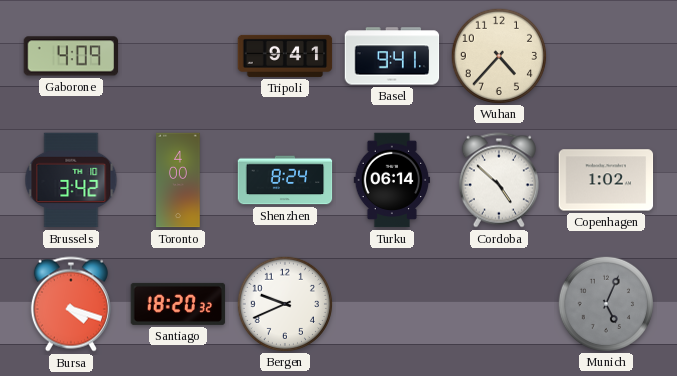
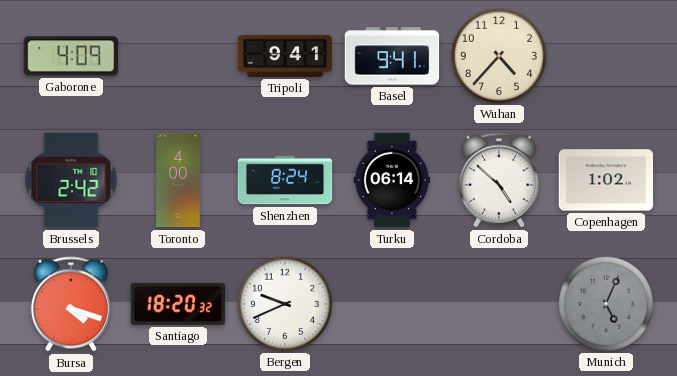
Brussels: 3:42 -> 2:42
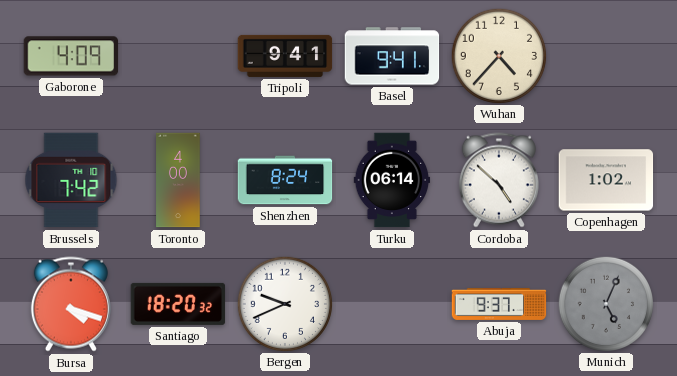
Brussels: 2:42 -> 7:42
Abuja: none -> 9:37
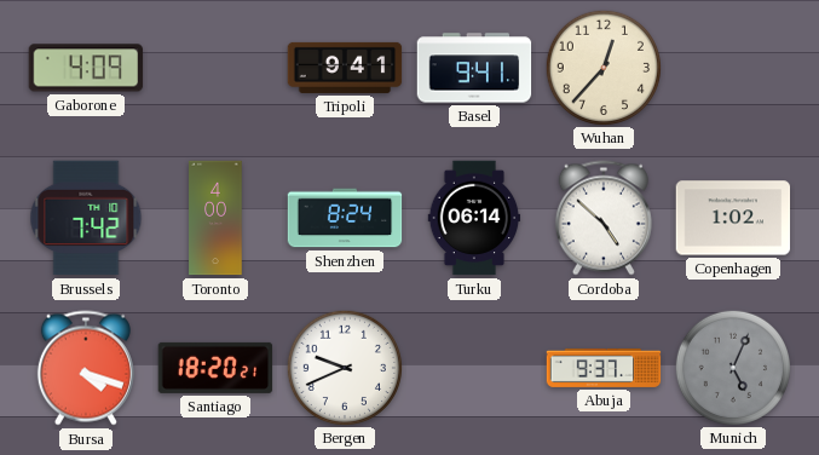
Wuhan: 4:37 -> 12:37
Santiago: 18:20:32 -> 18:20:21
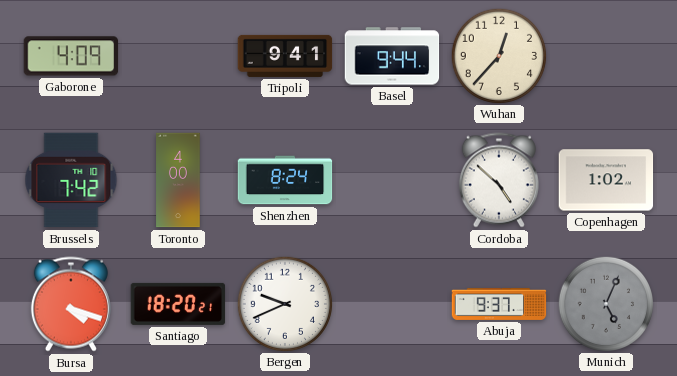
Basel: 9:41 -> 9:44
Turku: 06:14 -> none
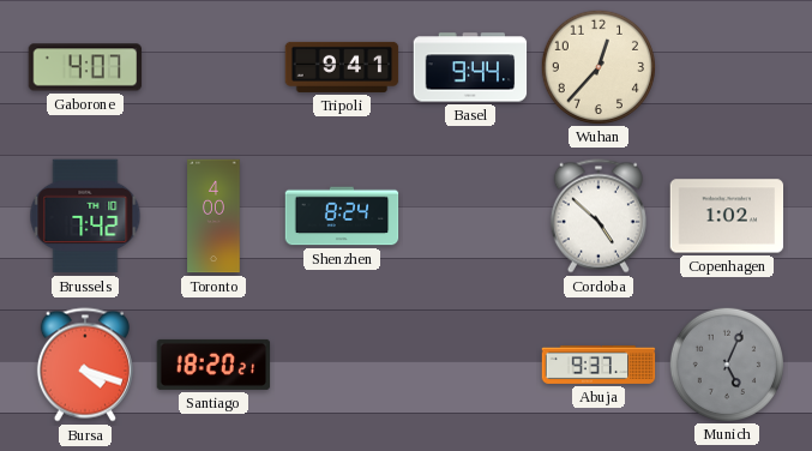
Gaborone: 4:09 -> 4:07
Bergen: 9:41 -> none
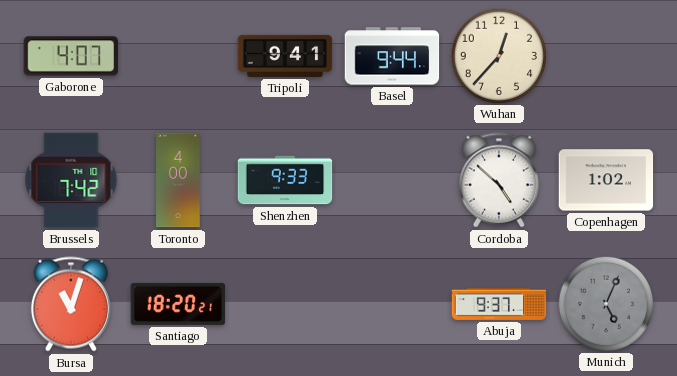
Shenzhen: 8:24 -> 9:33
Bursa: 4:18 -> 11:03
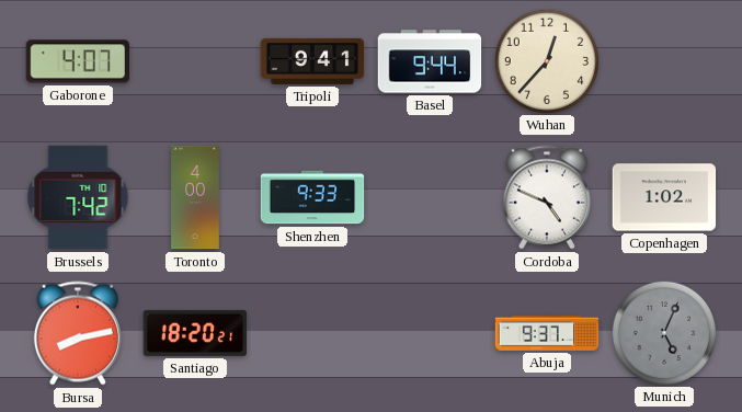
Cordoba: 4:52 -> 4:49
Bursa: 11:03 -> 8:13
